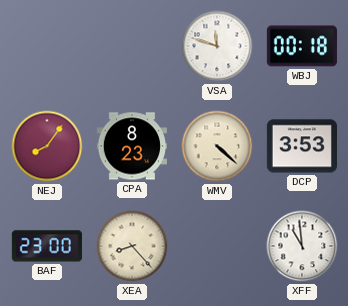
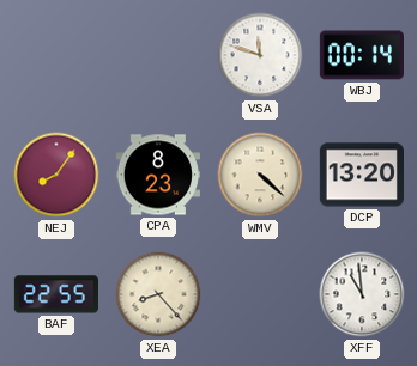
WBJ: 00:18 -> 00:14
DCP: 3:53 -> 13:20
BAF: 23:00 -> 22:55
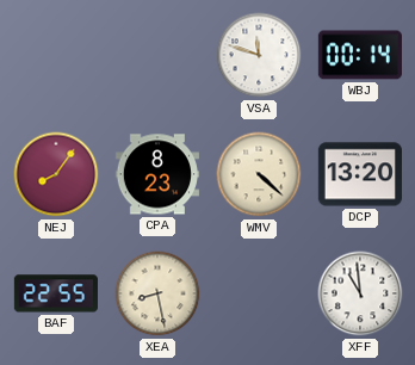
XEA: 8:23 -> 8:28
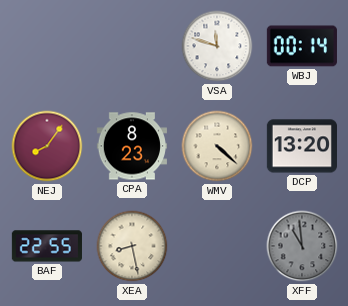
XFF dial: white -> grey
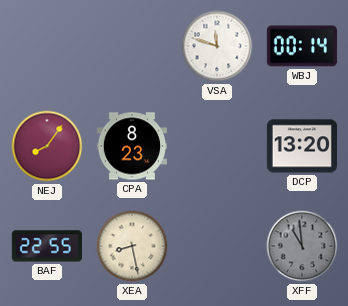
WMV: 4:22 -> none
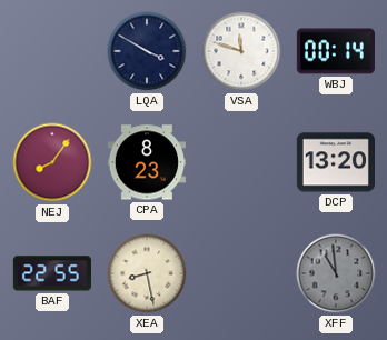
LQA: none -> 3:50
